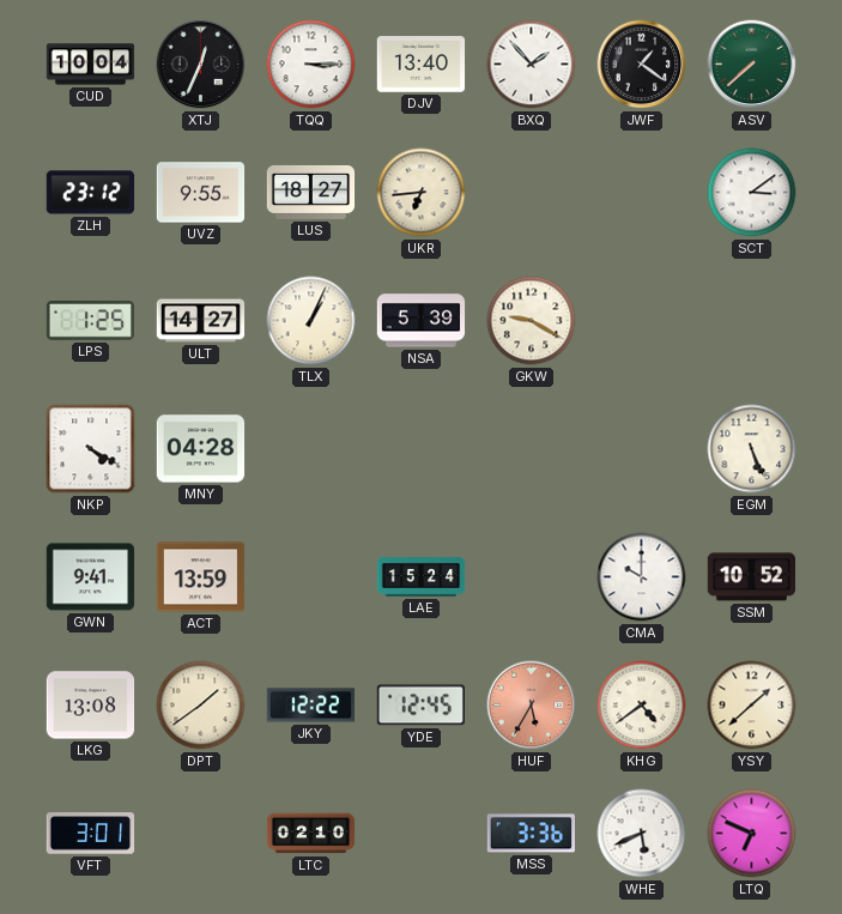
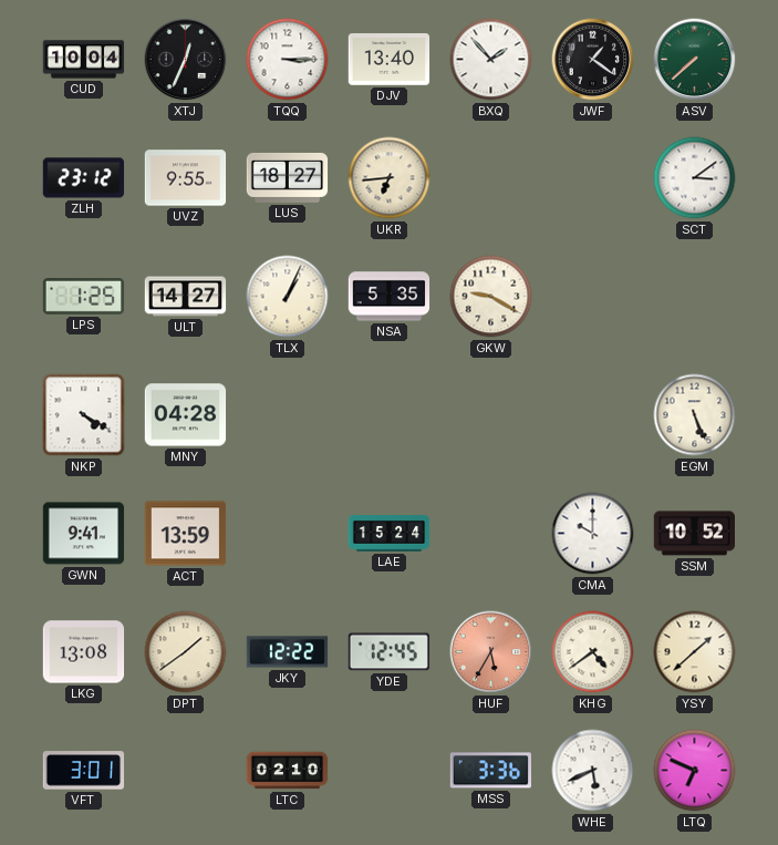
NSA: 5:39 -> 5:35
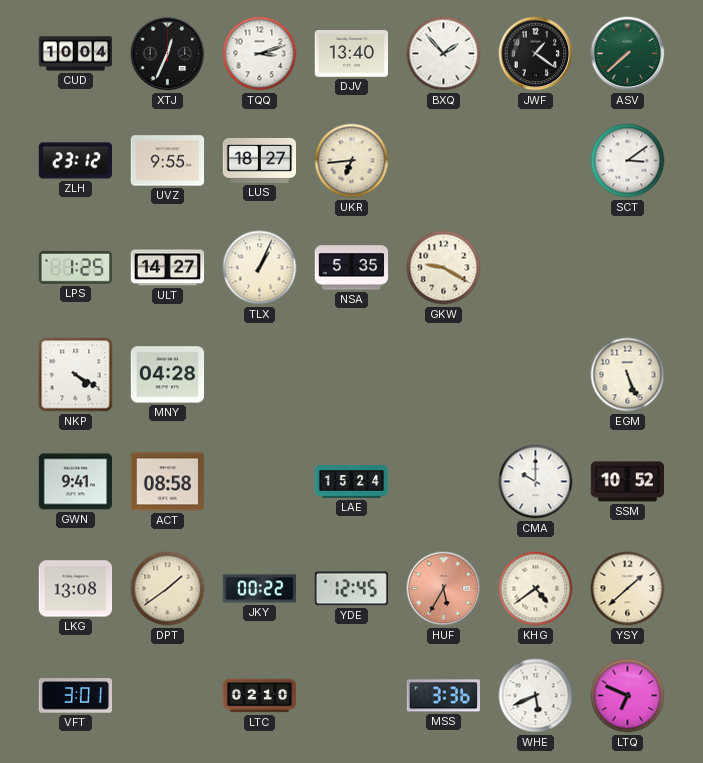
TQQ: 3:15 -> 3:12
ACT: 13:59 -> 08:58
JKY: 12:22 -> 00:22
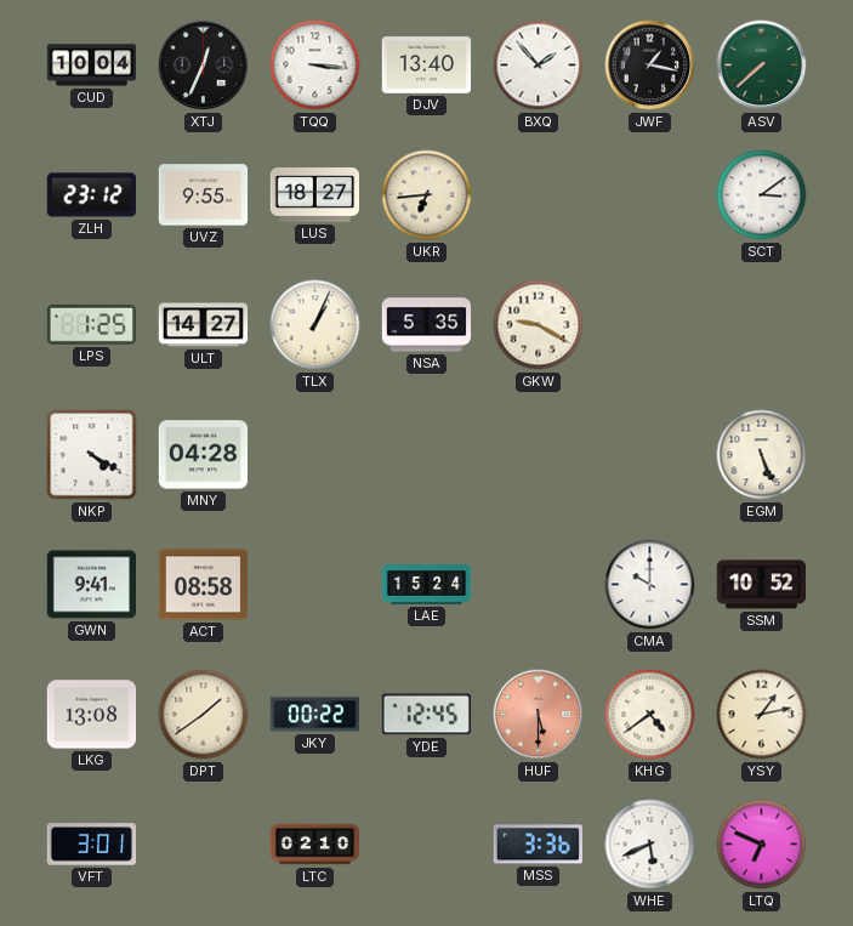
TQQ: 3:12 -> 3:16
JWF: 1:21 -> 1:17
HUF: 5:35 -> 5:30
YSY: 1:38 -> 1:13
